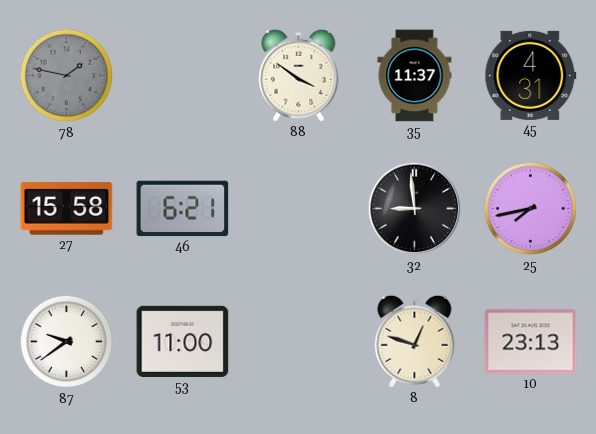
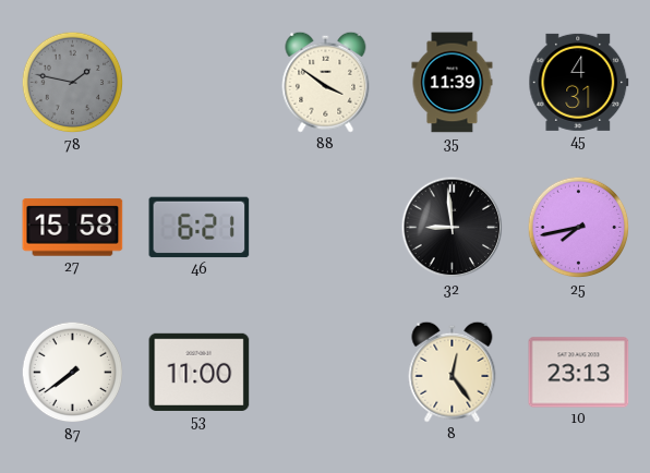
35: 11:37 -> 11:39
87: 9:39 -> 7:39
8: 12:48 -> 12:24
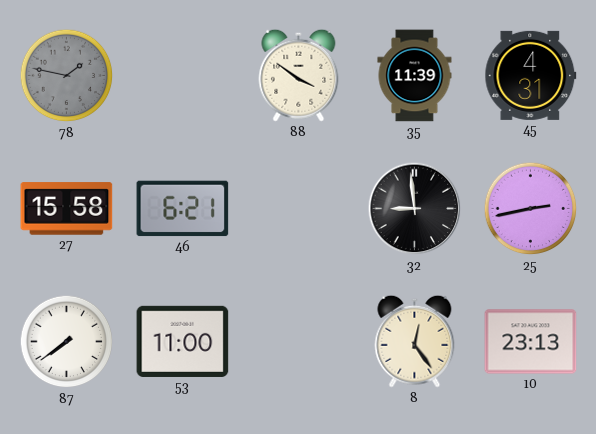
25: 7:43 -> 2:43
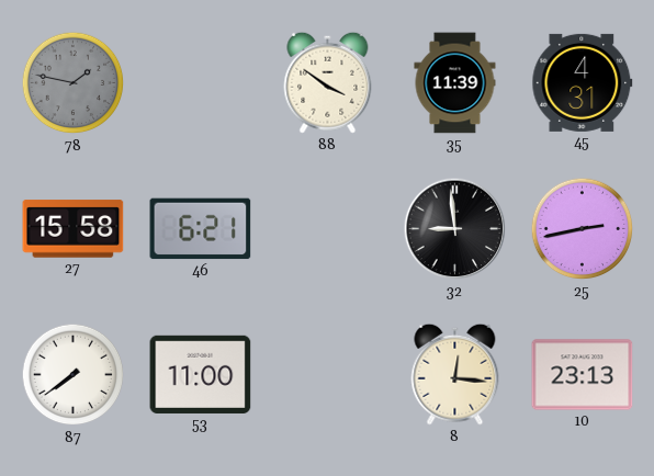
8: 12:24 -> 12:16
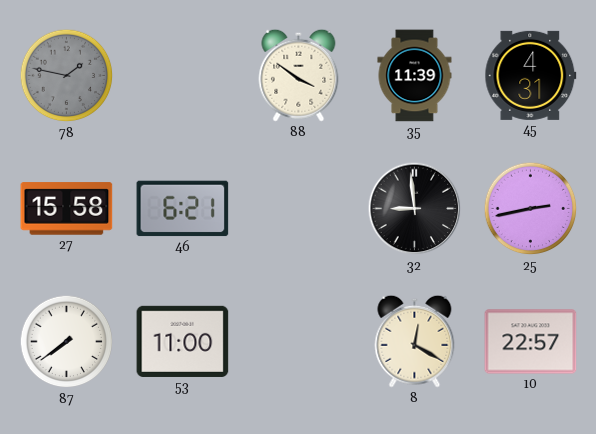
8: 12:16 -> 12:20
10: 23:13 -> 22:57
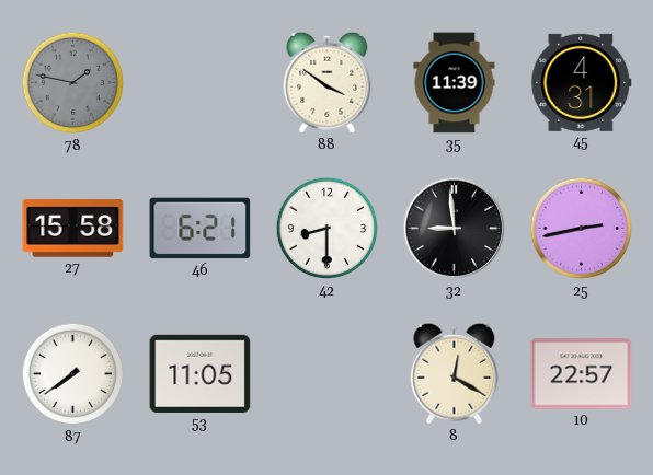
42: none -> 8:30
53: 11:00 -> 11:05
